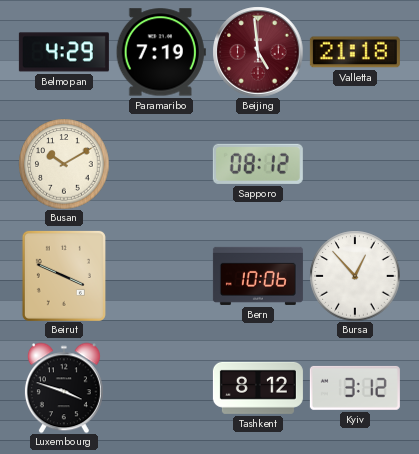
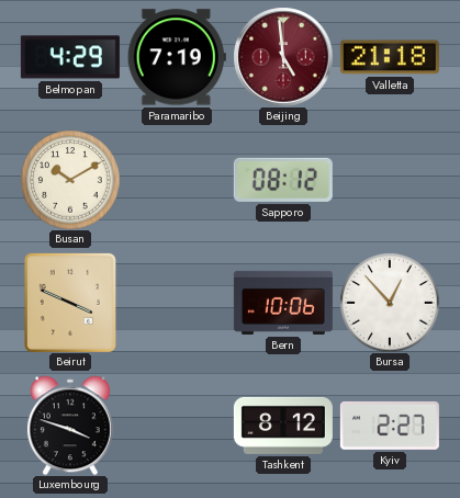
Kyiv: 3:12 -> 2:27
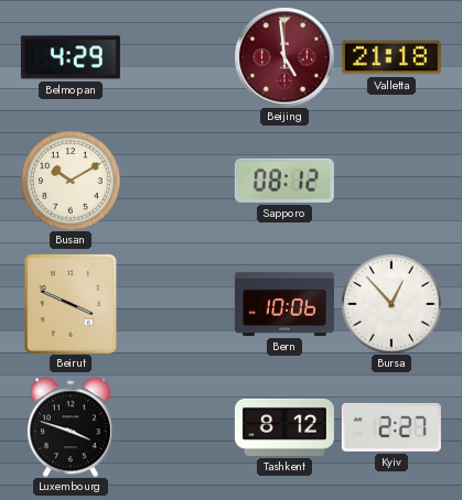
Paramaribo: 7:19 -> none
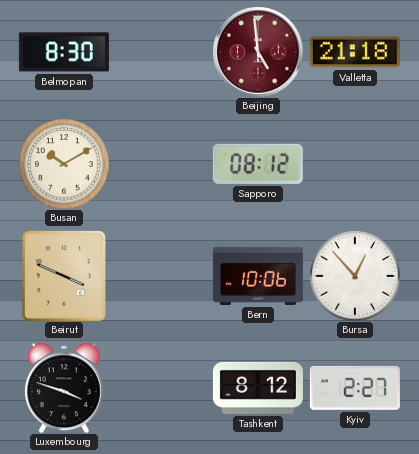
Belmopan: 4:29 -> 8:30
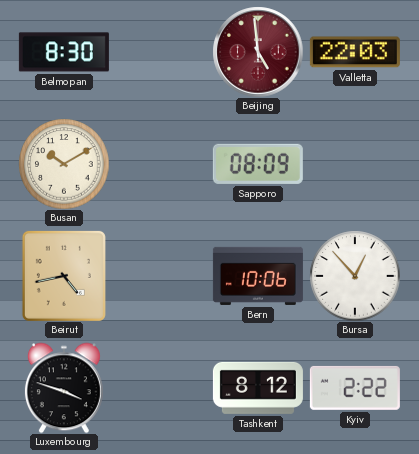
Valletta: 21:18 -> 22:03
Sapporo: 08:12 -> 08:09
Beirut: 3:49 -> 4:43
Kyiv: 2:27 -> 2:22
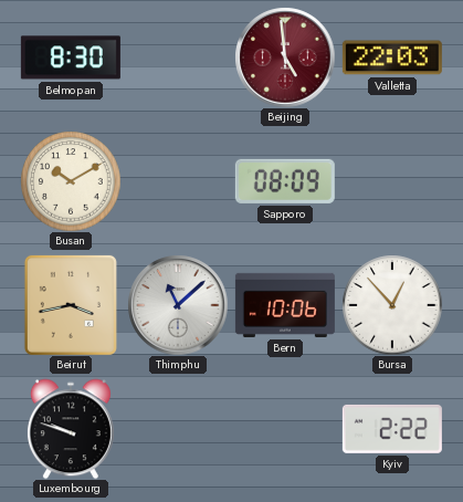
Beirut: 4:43 -> 3:43
Thimphu: none -> 11:08
Luxembourg: 3:48 -> 9:48
Tashkent: 8:12 -> none
